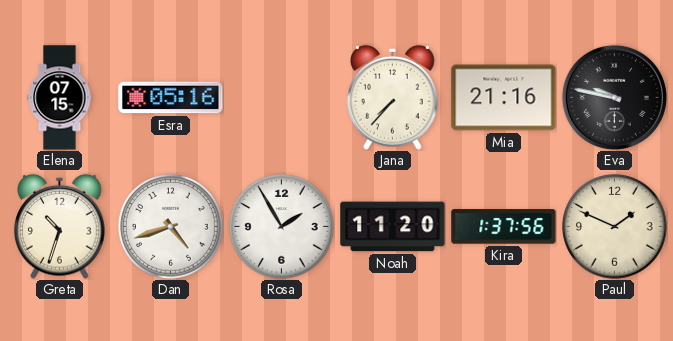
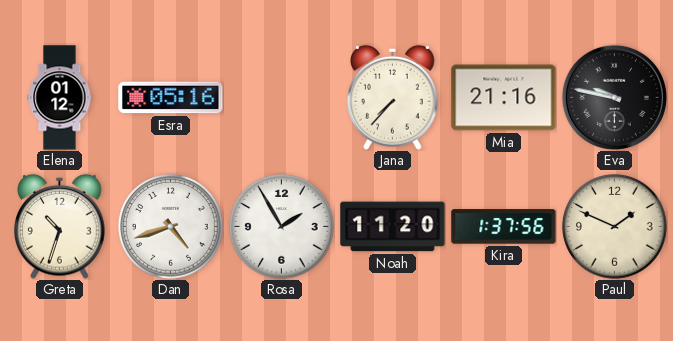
Elena: 07:15 -> 01:12
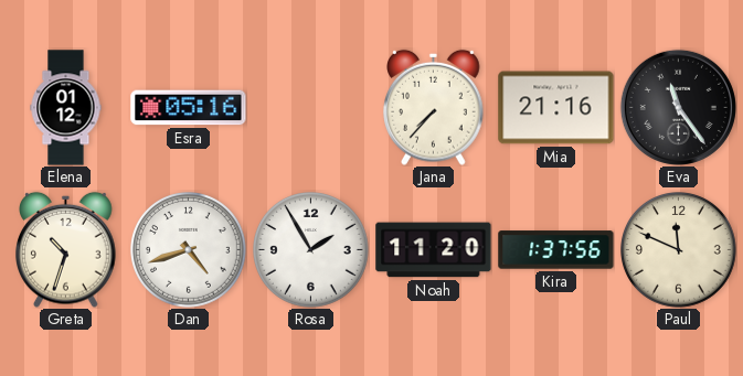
Eva: 9:47 -> 11:24
Paul: 1:49 -> 11:49
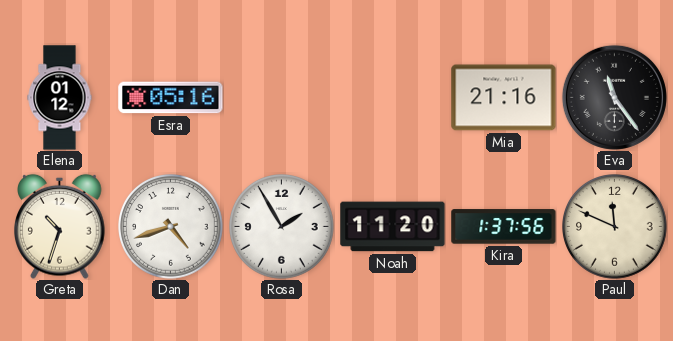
Jana: 7:37 -> none
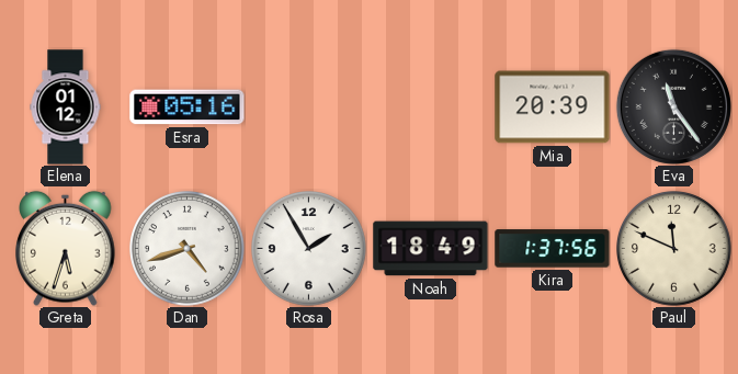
Mia: 21:16 -> 20:39
Greta: 10:33 -> 5:33
Noah: 11:20 -> 18:49
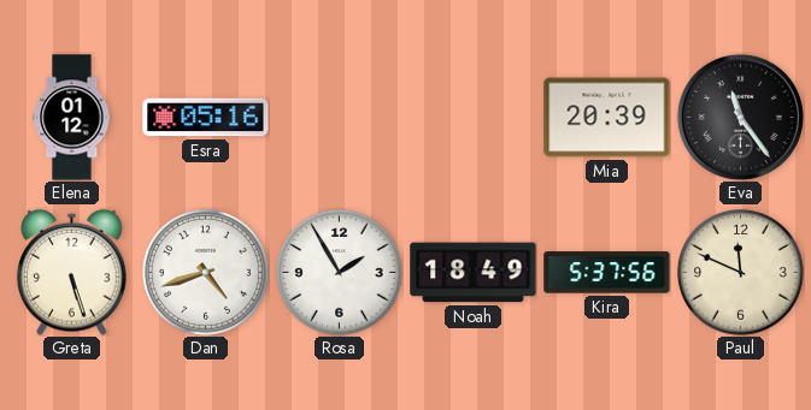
Greta: 5:33 -> 5:27
Kira: 1:37 -> 5:37
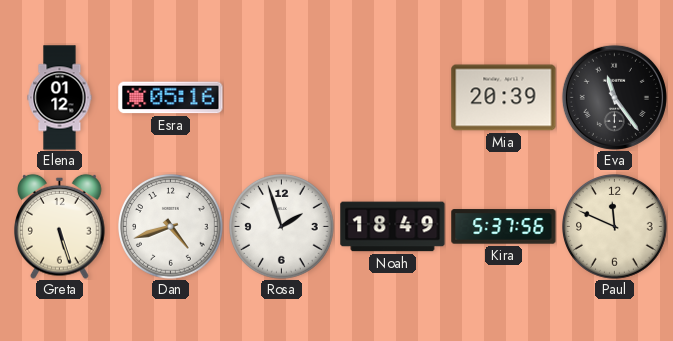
Rosa: 1:55 -> 1:57
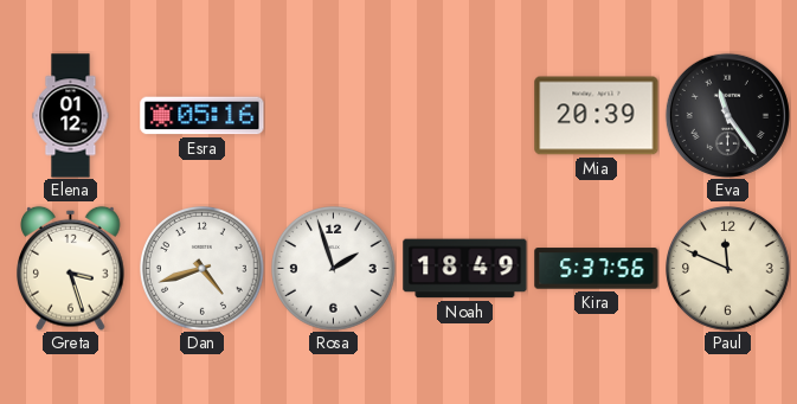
Greta: 5:27 -> 3:27
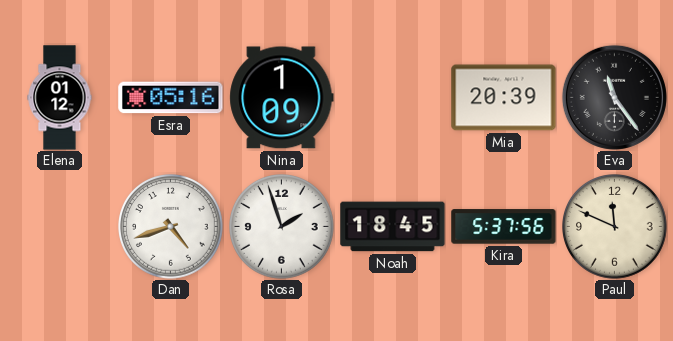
Nina: none -> 1:09
Greta: 3:27 -> none
Noah: 18:49 -> 18:45
